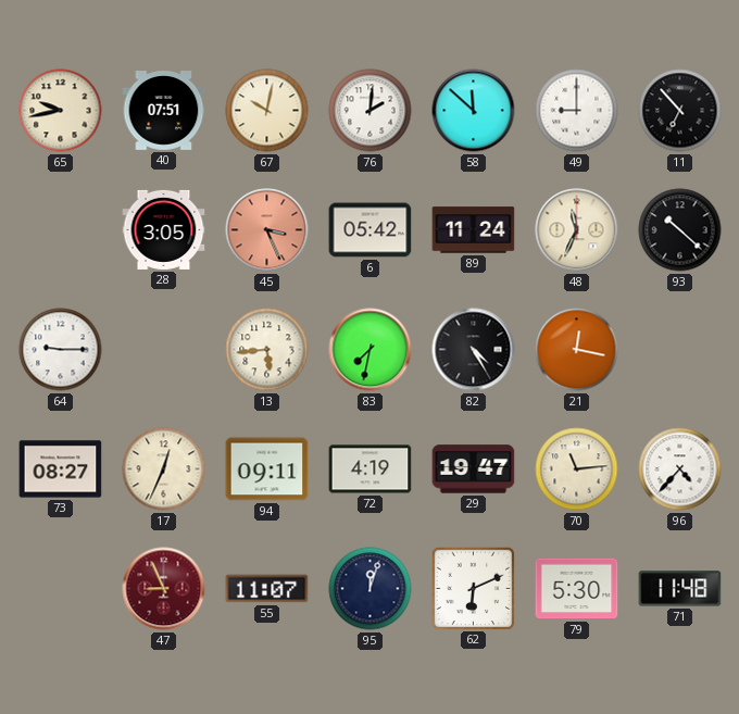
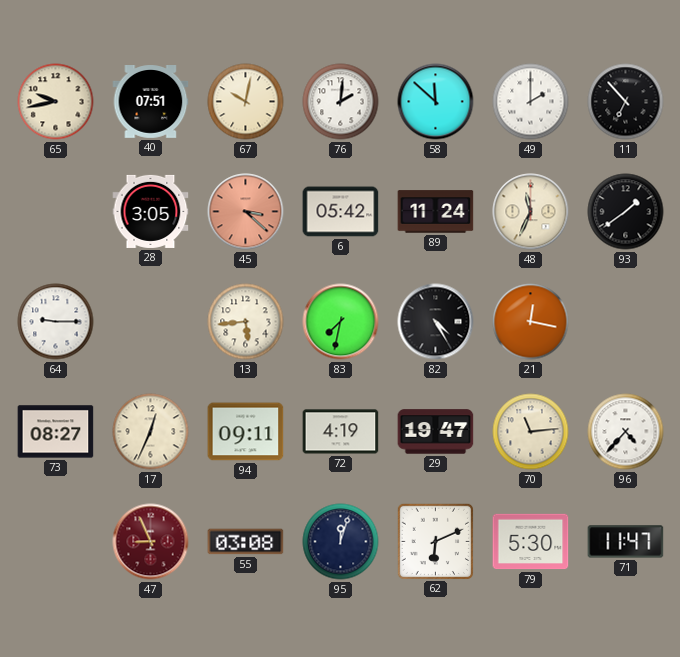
49: 9:00 -> 2:00
45: 3:26 -> 3:22
93: 10:22 -> 1:39
55: 11:07 -> 03:08
71: 11:48 -> 11:47
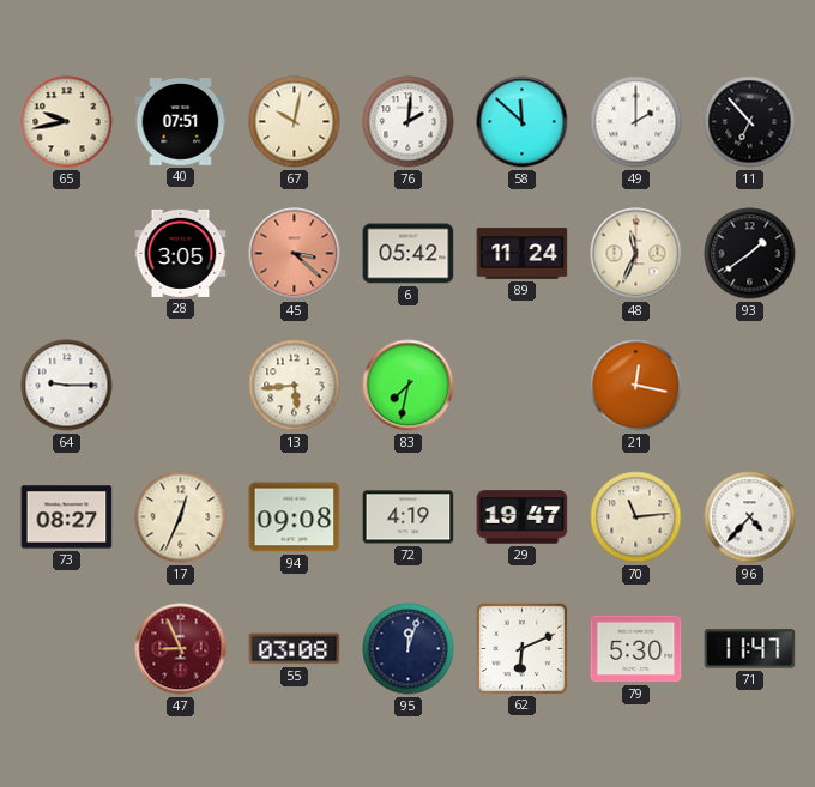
82: 4:25 -> none
94: 09:11 -> 09:08
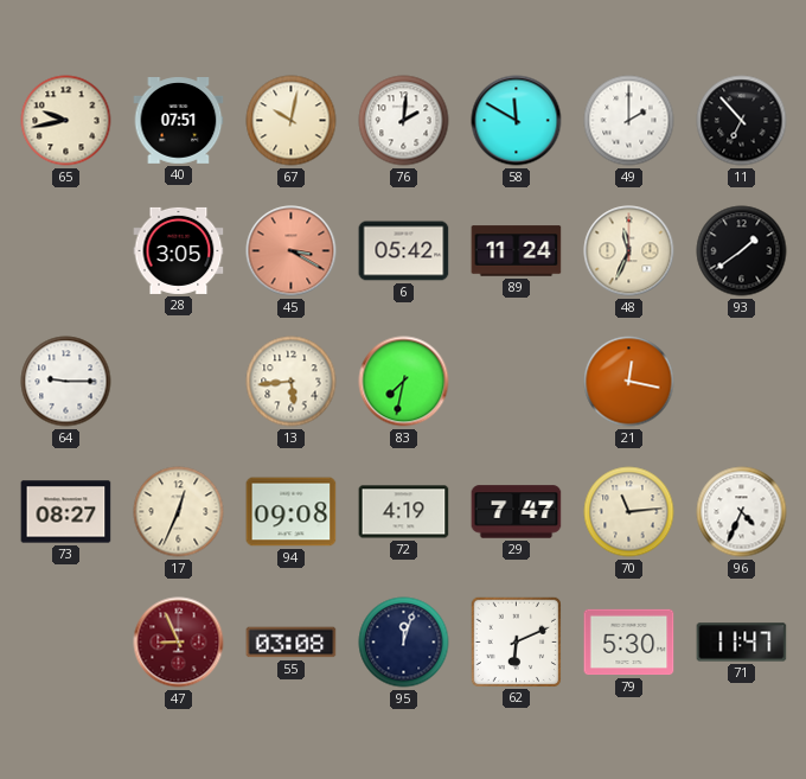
58: 11:52 -> 11:50
45: 3:22 -> 3:20
29: 19:47 -> 7:47
96: 4:37 -> 4:34
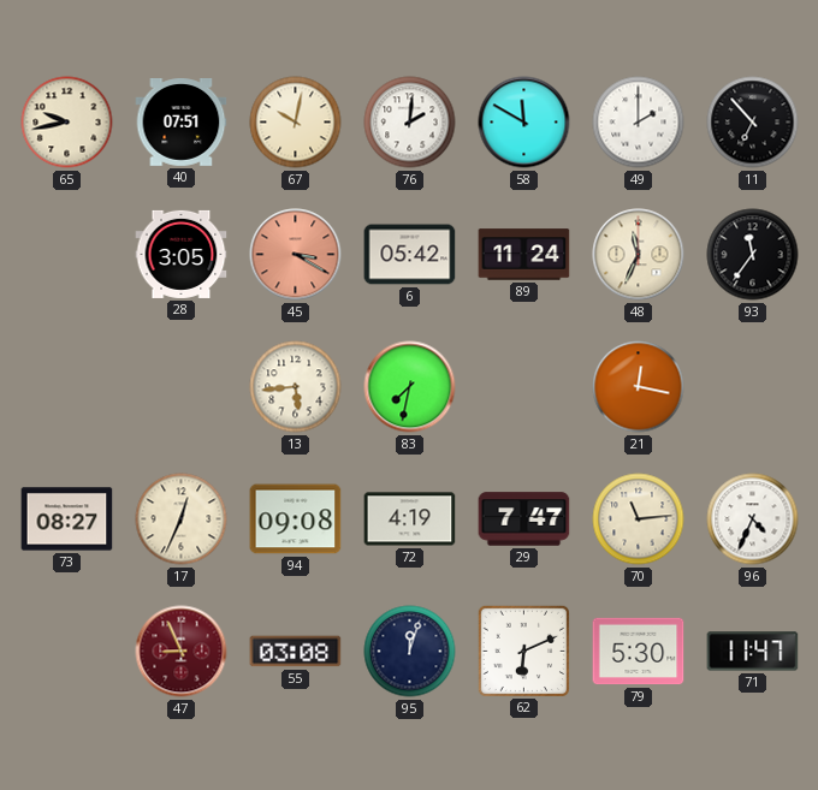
93: 1:39 -> 11:36
64: 9:15 -> none
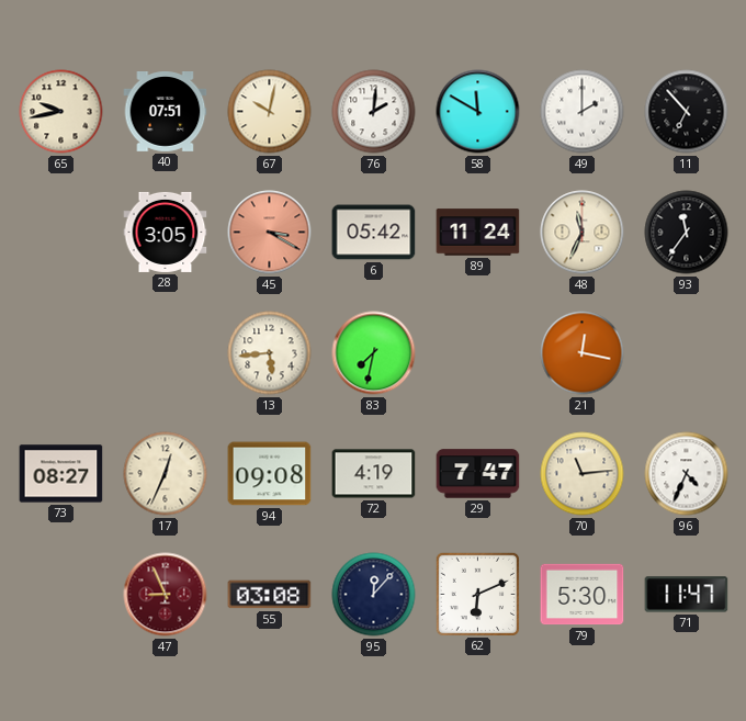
95: 12:03 -> 12:07
